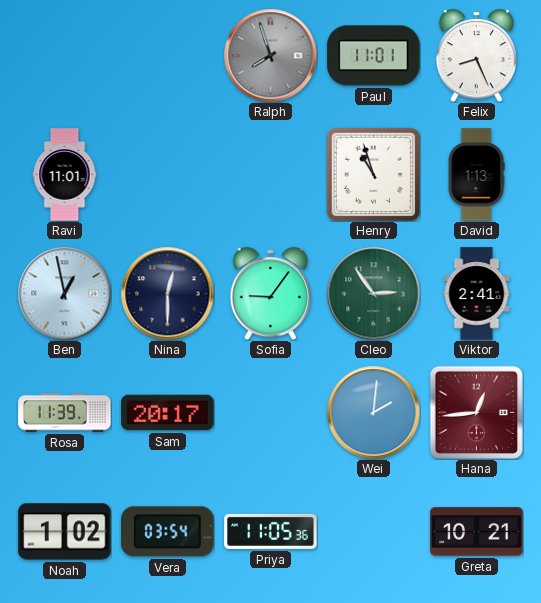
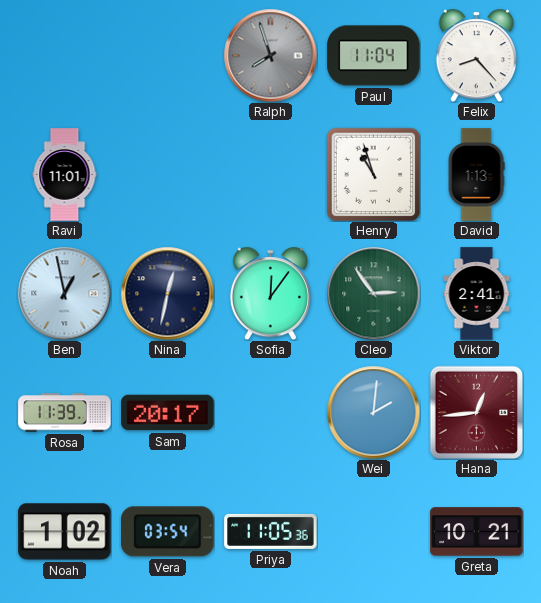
Paul: 11:01 -> 11:04
Felix: 8:26 -> 8:23
Nina: 12:30 -> 12:32
Sofia: 9:06 -> 12:06
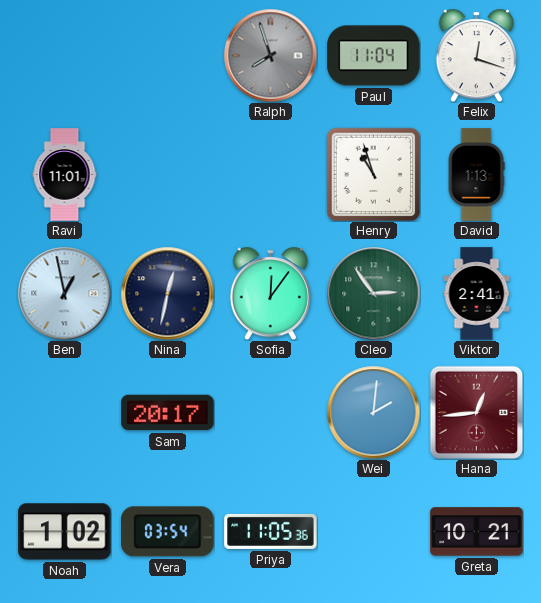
Felix: 8:23 -> 12:18
Rosa: 11:39 -> none
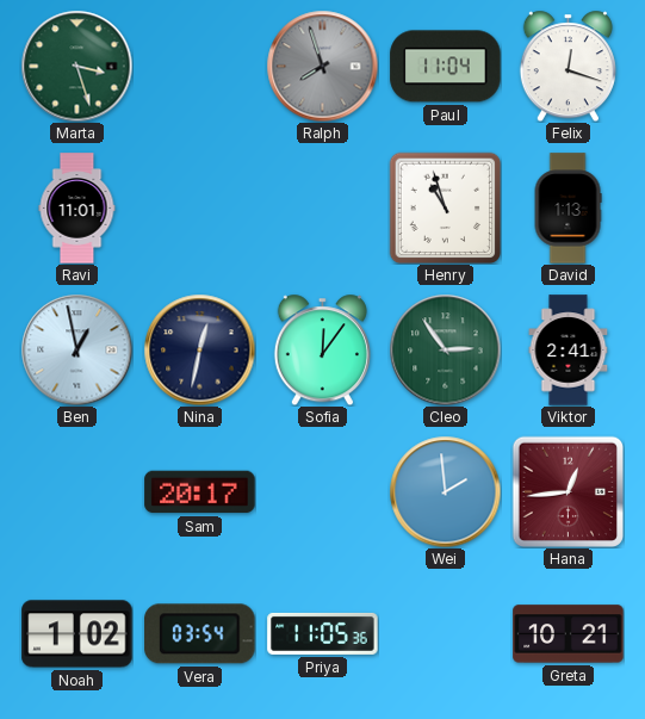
Marta: none -> 3:27
Wei: 2:01 -> 1:59
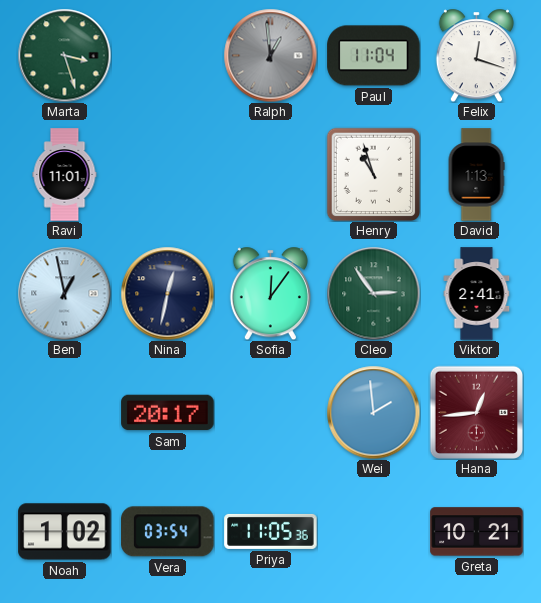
Ralph: 7:57 -> 12:59
